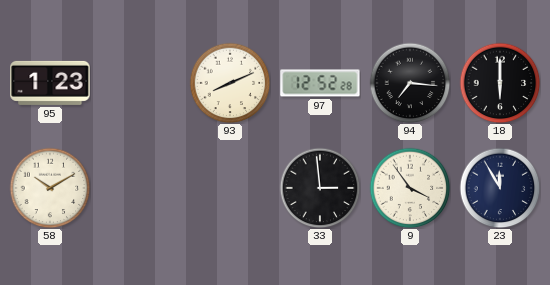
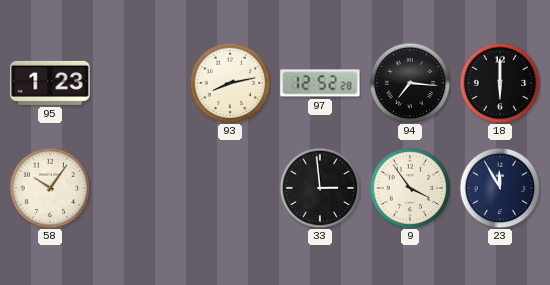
93: 8:11 -> 8:13
58: 10:10 -> 10:06
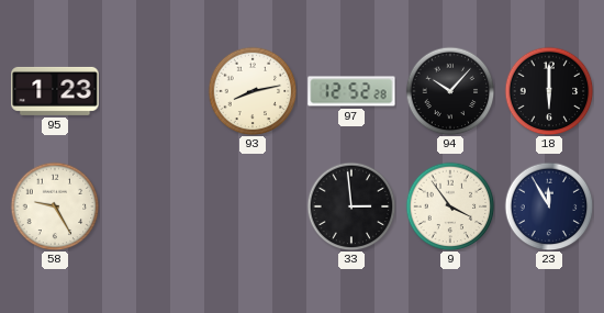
94: 7:16 -> 10:07
58: 10:06 -> 9:25
